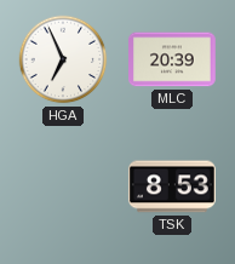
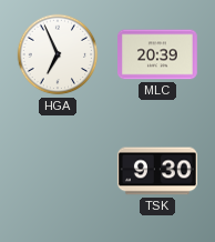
TSK: 8:53 -> 9:30
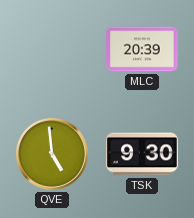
HGA: 6:56 -> none
QVE: none -> 4:59
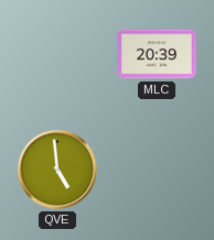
TSK: 9:30 -> none
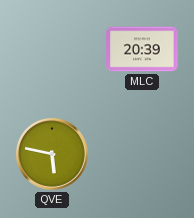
QVE: 4:59 -> 5:47
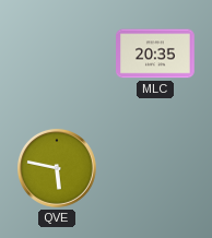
MLC: 20:39 -> 20:35
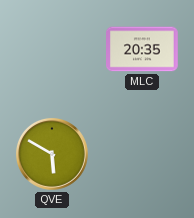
QVE: 5:47 -> 5:50
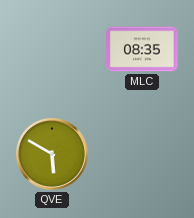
MLC: 20:35 -> 08:35
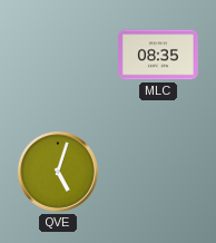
QVE: 5:50 -> 5:03
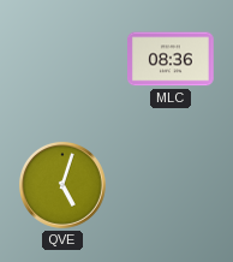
MLC: 08:35 -> 08:36
